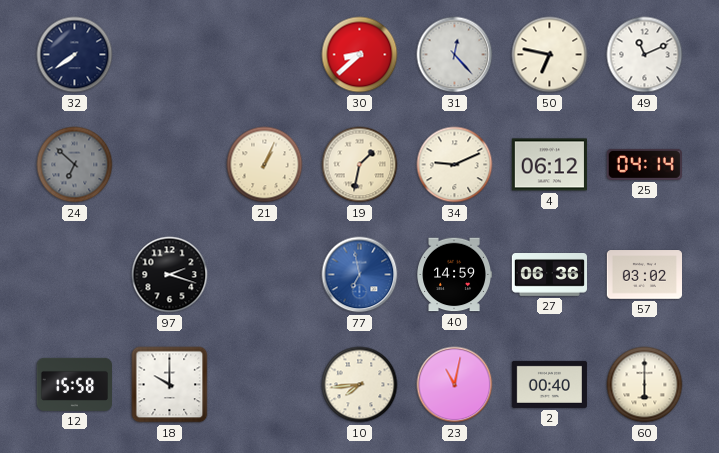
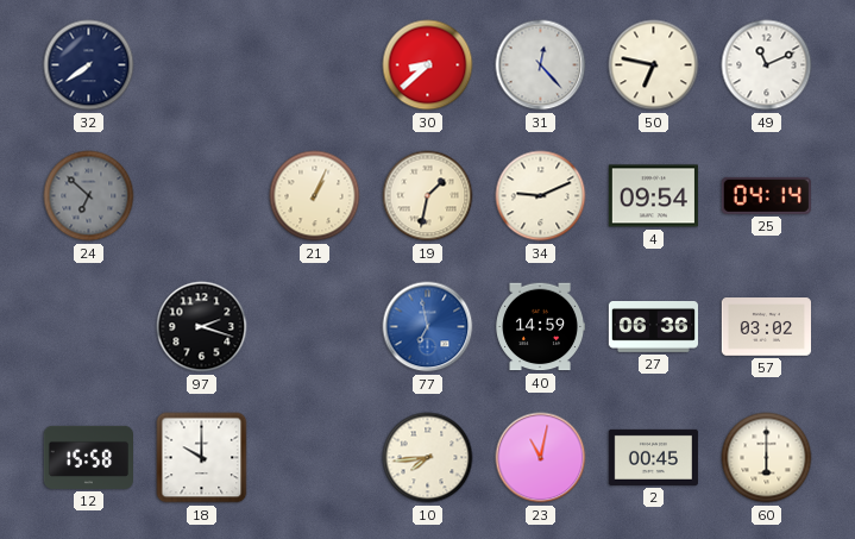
4: 06:12 -> 09:54
2: 00:40 -> 00:45
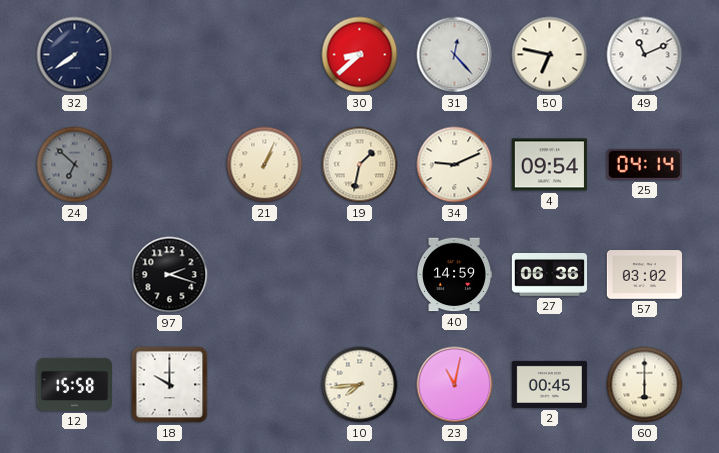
77: 6:58 -> none
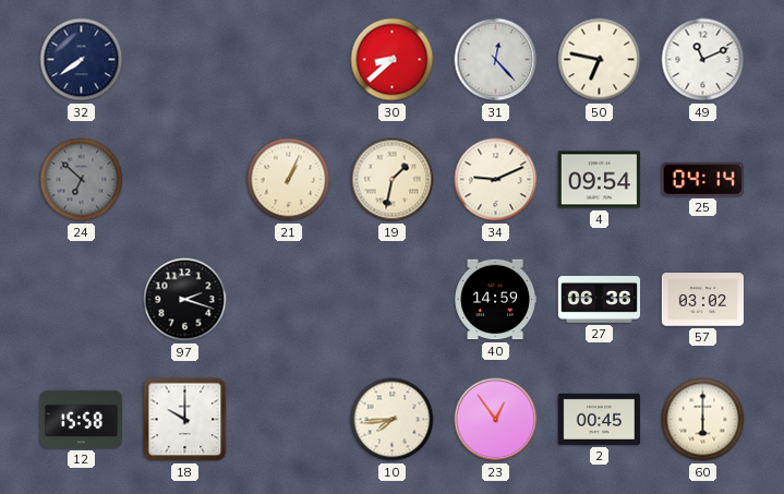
23: 11:02 -> 12:54
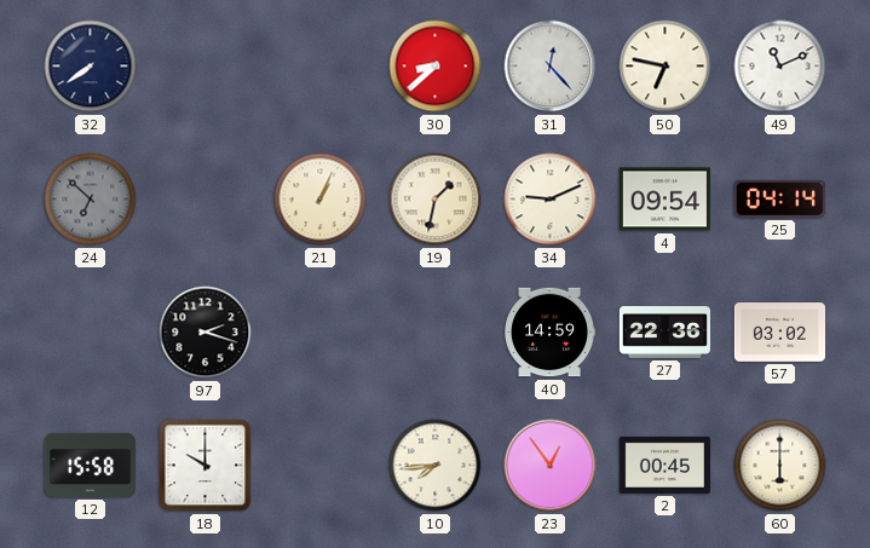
27: 06:36 -> 22:36
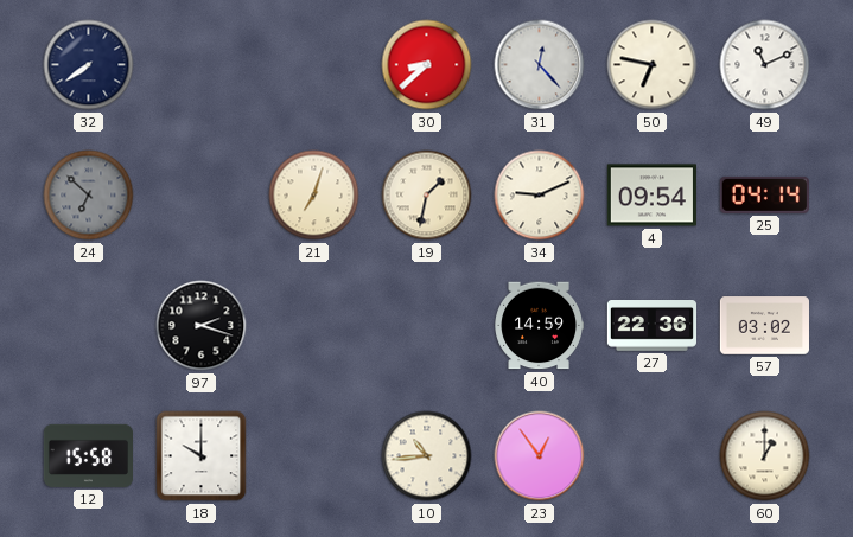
21: 1:04 -> 7:03
10: 7:44 -> 10:44
2: 00:45 -> none
60: 6:00 -> 1:00
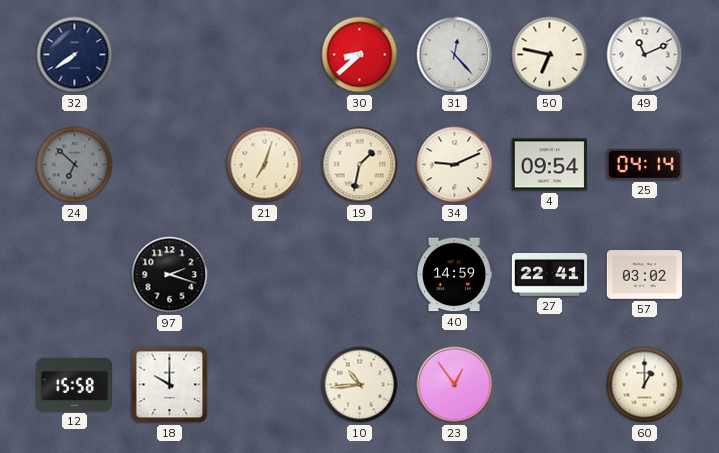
27: 22:36 -> 22:41
